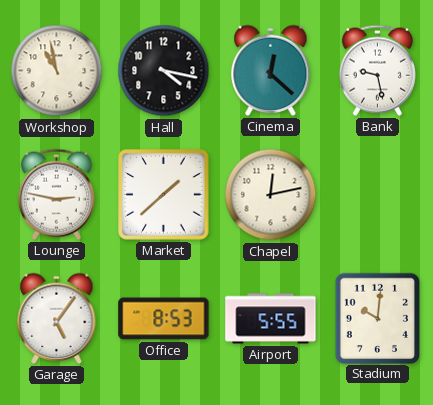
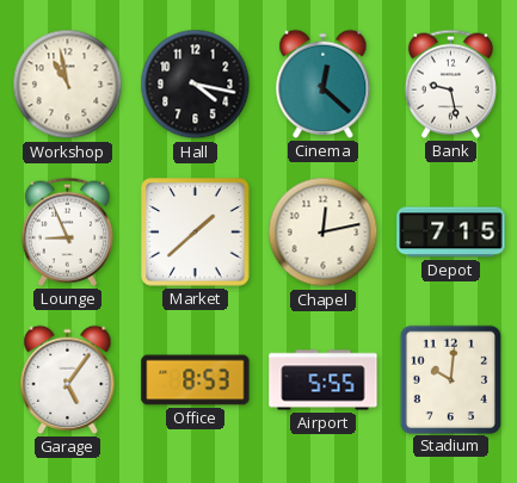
Lounge: 2:47 -> 8:56
Depot: none -> 7:15
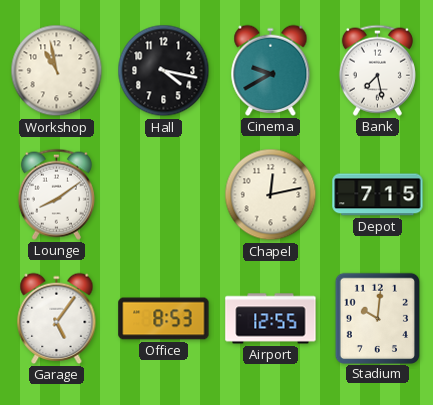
Cinema: 12:22 -> 9:40
Bank: 9:28 -> 7:28
Lounge: 8:56 -> 8:09
Market: 1:38 -> none
Airport: 5:55 -> 12:55
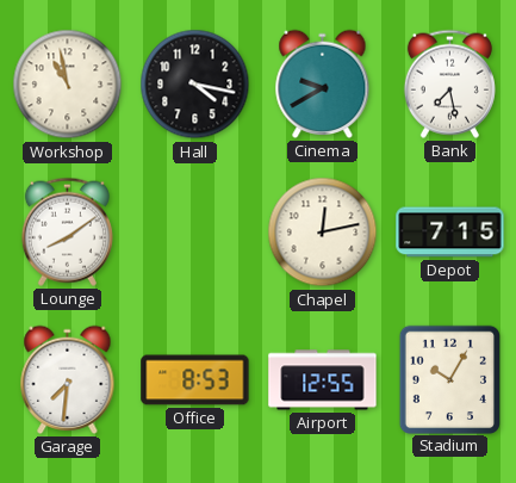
Garage: 5:06 -> 7:31
Stadium: 10:01 -> 10:05
